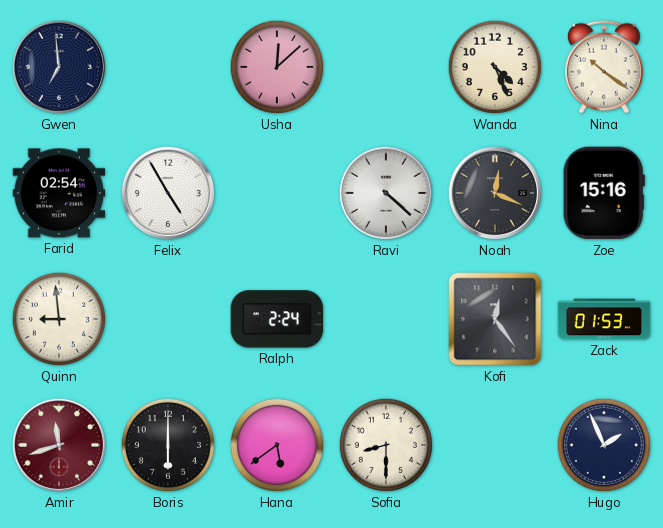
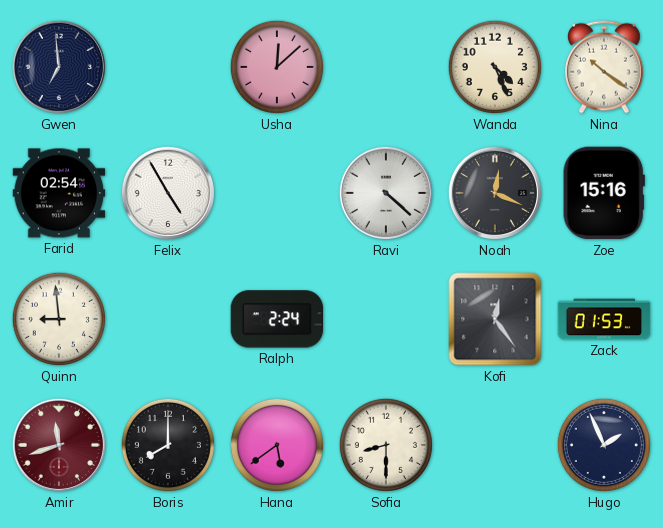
Boris: 6:00 -> 8:00
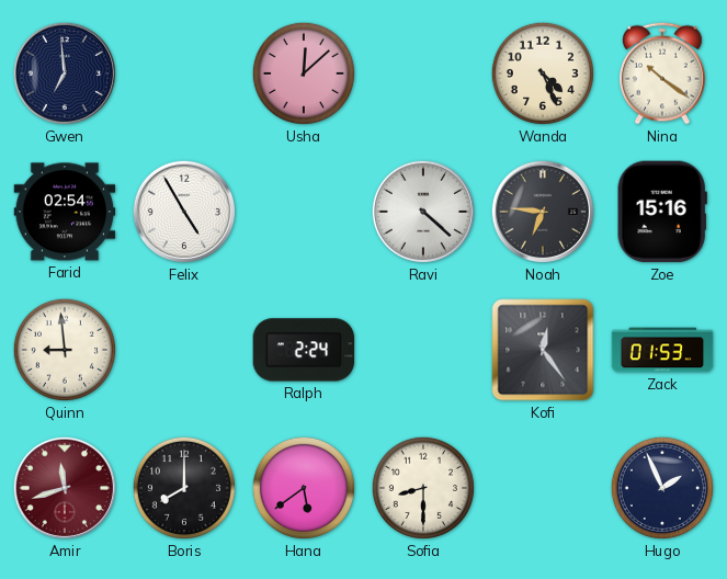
Noah: 12:19 -> 6:46
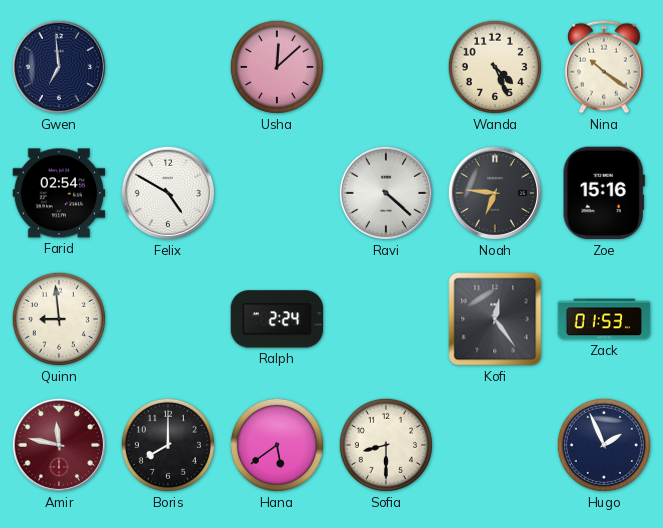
Felix: 4:55 -> 4:50
Amir: 11:42 -> 11:47
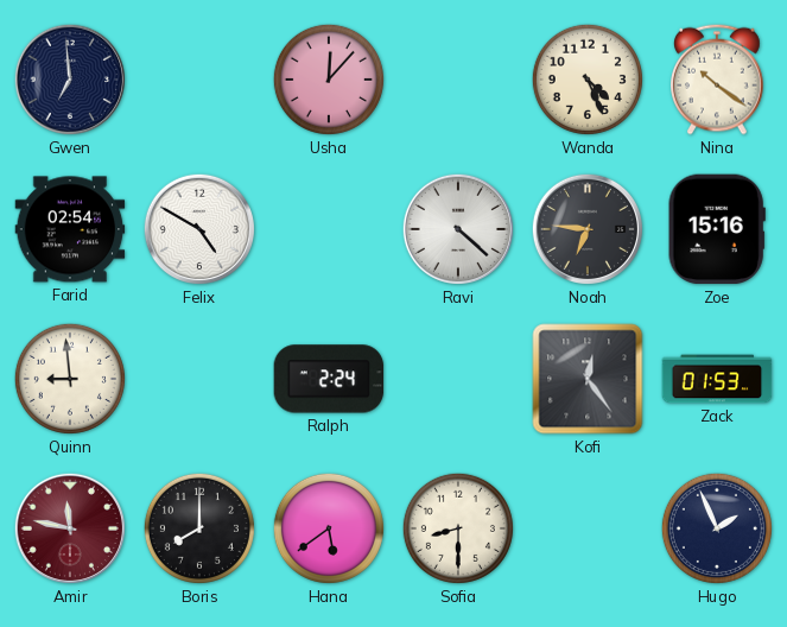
Usha: 12:08 -> 12:07
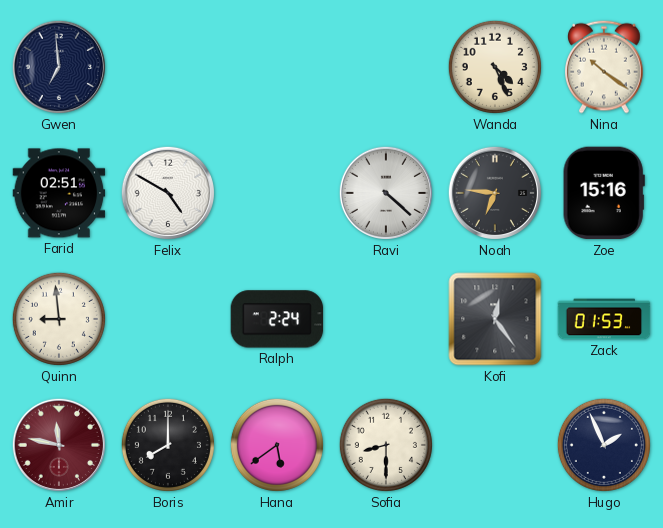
Usha: 12:07 -> none
Farid: 02:54 -> 02:51
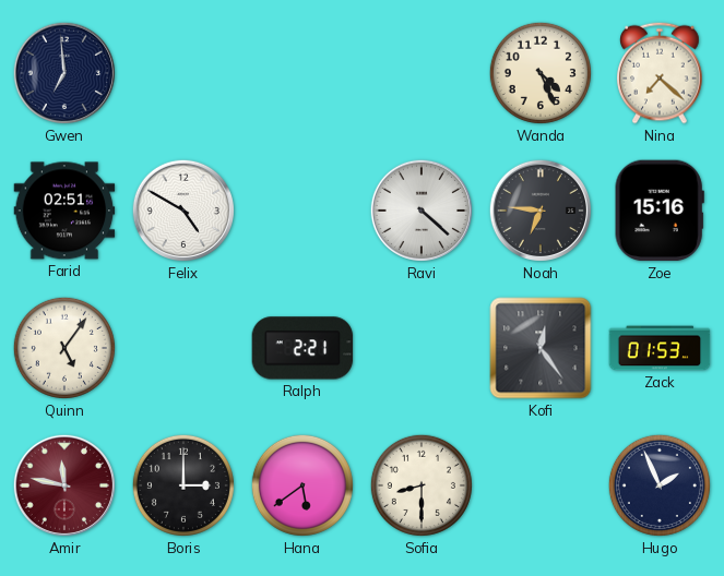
Nina: 10:21 -> 7:22
Quinn: 8:59 -> 5:06
Ralph: 2:24 -> 2:21
Boris: 8:00 -> 3:00
